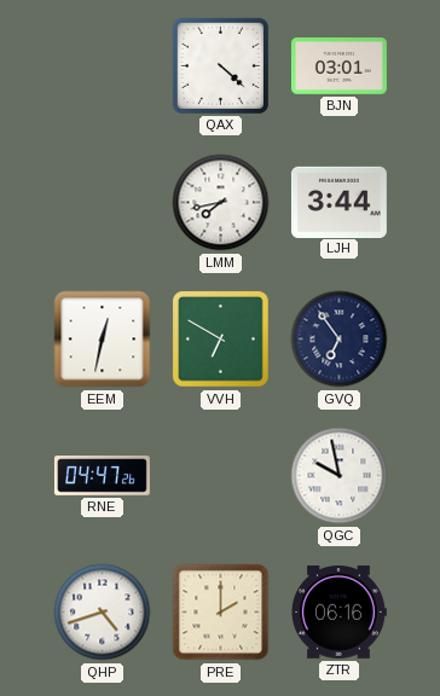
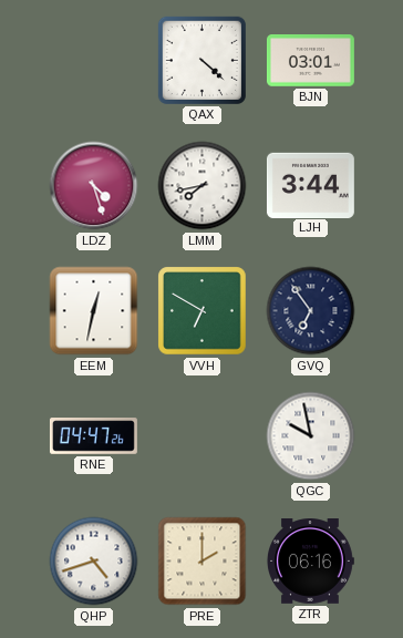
LDZ: none -> 4:27
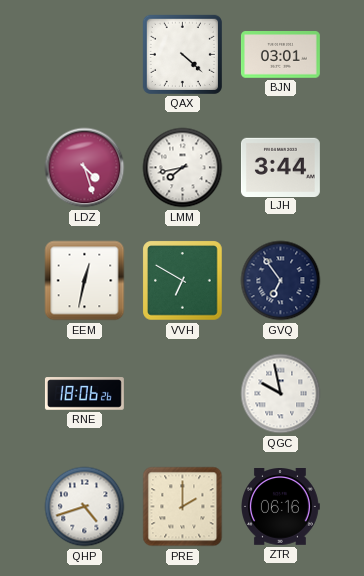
RNE: 04:47 -> 18:06
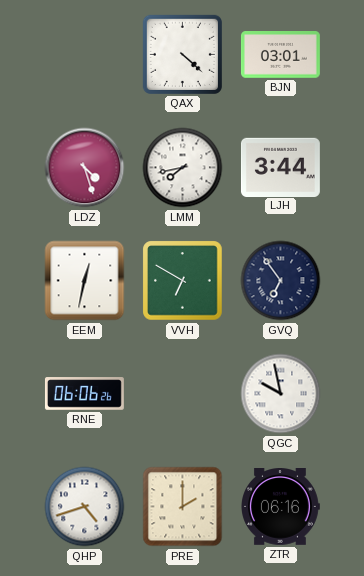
RNE: 18:06 -> 06:06
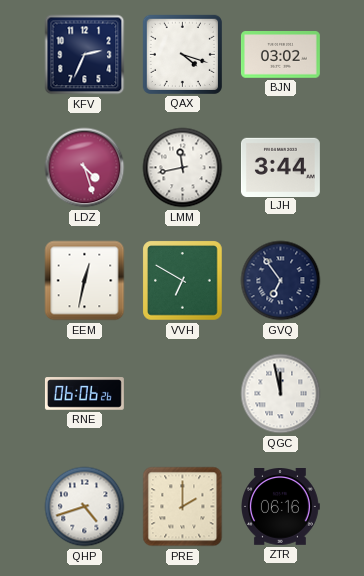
KFV: none -> 2:34
QAX: 4:22 -> 4:18
BJN: 03:01 -> 03:02
LMM: 7:43 -> 11:43
QGC: 9:58 -> 11:58
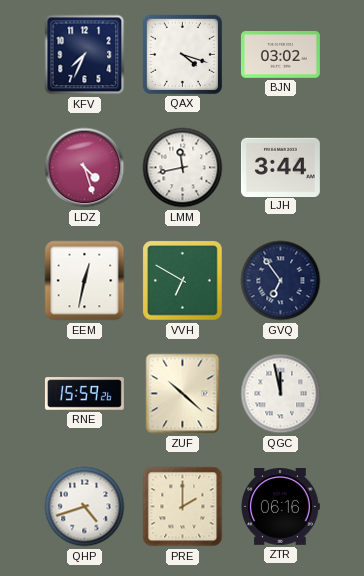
KFV: 2:34 -> 7:34
RNE: 06:06 -> 15:59
ZUF: none -> 10:22
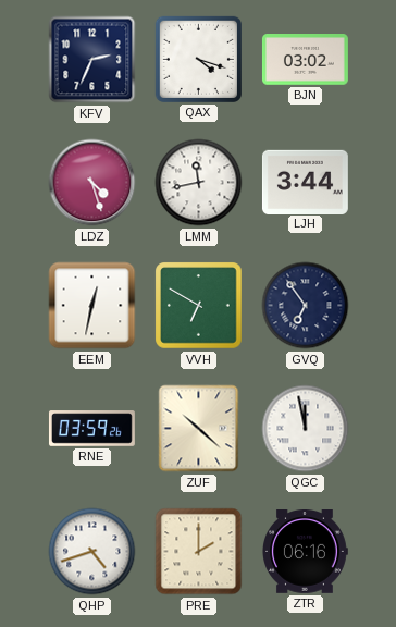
KFV: 7:34 -> 2:34
RNE: 15:59 -> 03:59
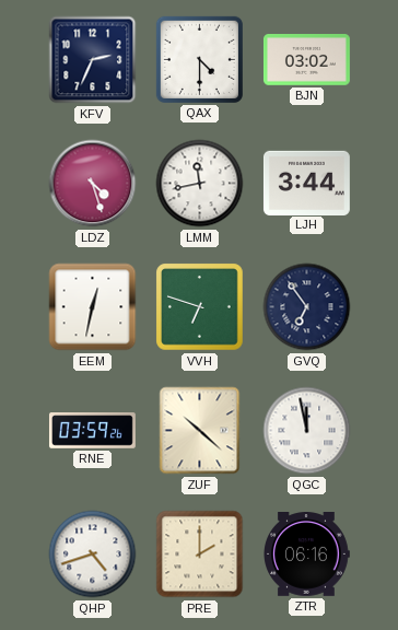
QAX: 4:18 -> 4:30
VVH: 6:50 -> 6:48
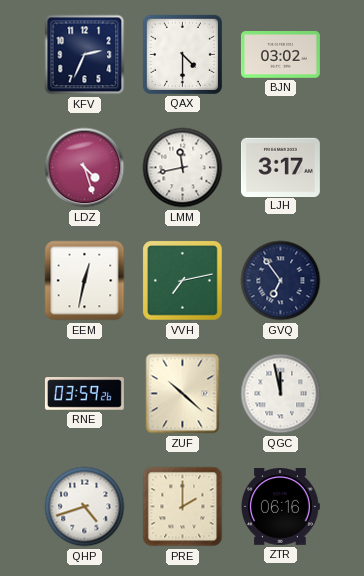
LJH: 3:44 -> 3:17
VVH: 6:48 -> 7:13
